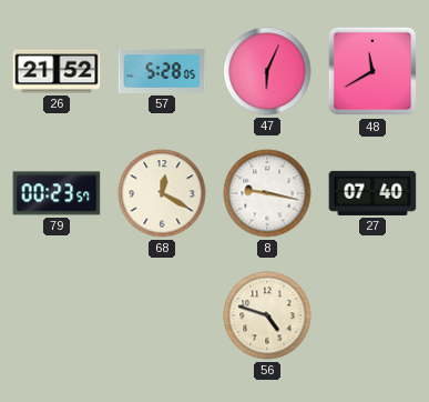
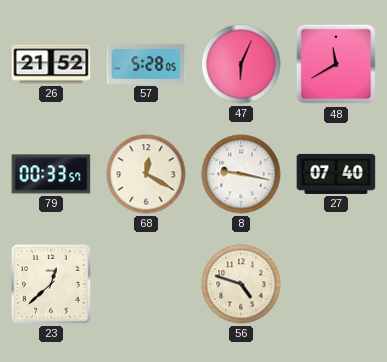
79: 00:23 -> 00:33
23: none -> 12:38
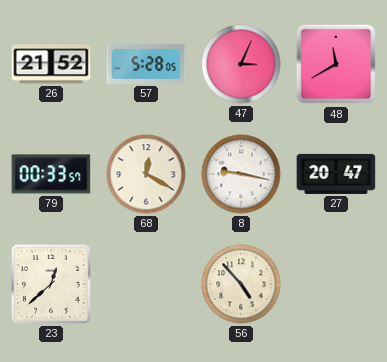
47: 6:04 -> 3:04
27: 07:40 -> 20:47
56: 4:48 -> 4:53
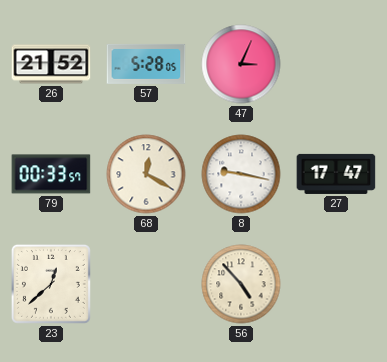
48: 11:40 -> none
27: 20:47 -> 17:47
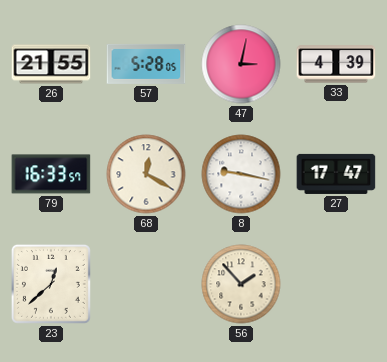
26: 21:52 -> 21:55
47: 3:04 -> 3:02
33: none -> 4:39
79: 00:33 -> 16:33
56: 4:53 -> 1:53
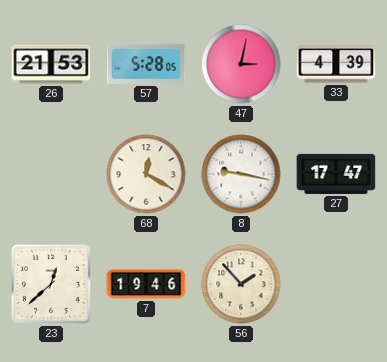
26: 21:55 -> 21:53
79: 16:33 -> none
7: none -> 19:46
